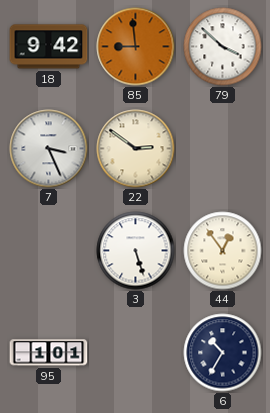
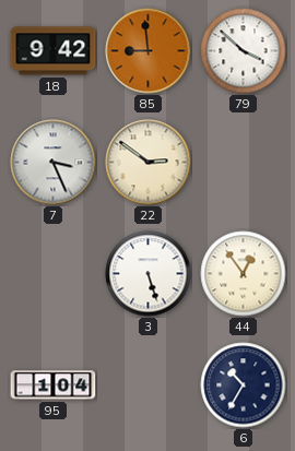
95: 1:01 -> 1:04
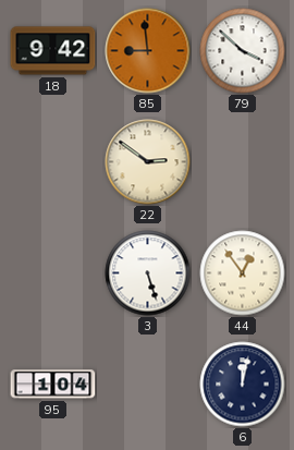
7: 3:26 -> none
6: 10:35 -> 12:02
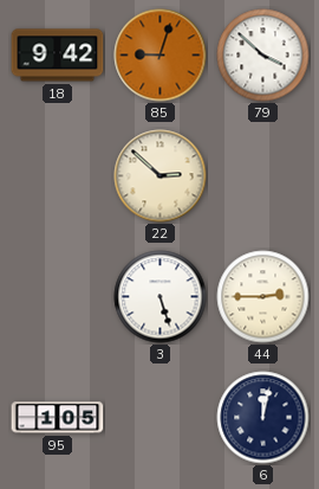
85: 8:59 -> 9:03
22: 2:51 -> 2:52
44: 12:54 -> 2:45
95: 1:04 -> 1:05
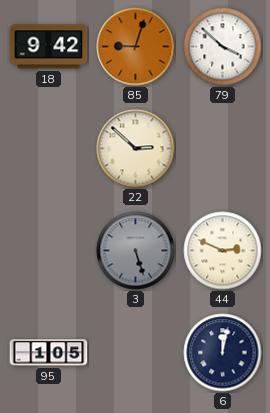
3 dial: white -> grey
44: 2:45 -> 2:49
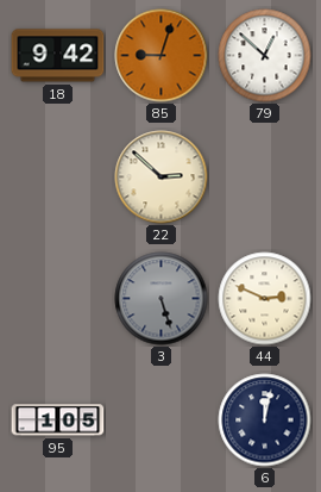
79: 3:52 -> 12:52
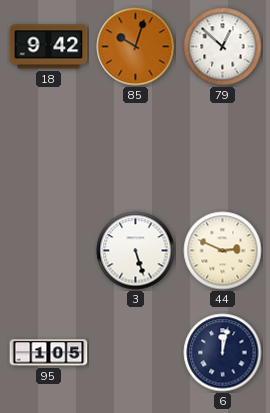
85: 9:03 -> 10:03
22: 2:52 -> none
3 dial: grey -> white
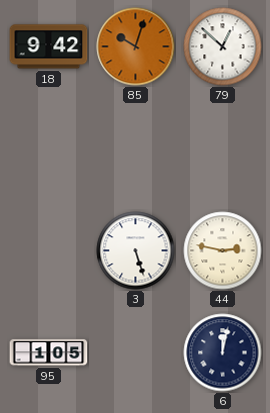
44: 2:49 -> 2:47
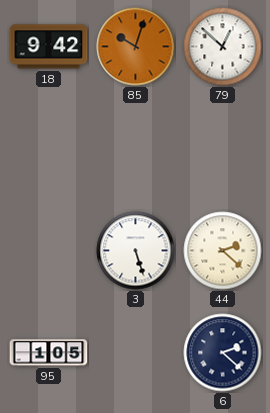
44: 2:47 -> 2:22
6: 12:02 -> 2:22
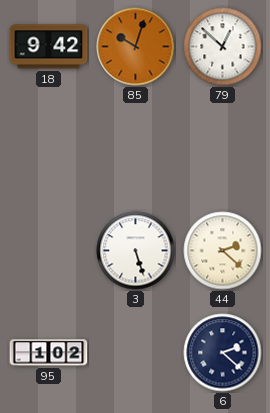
95: 1:05 -> 1:02
